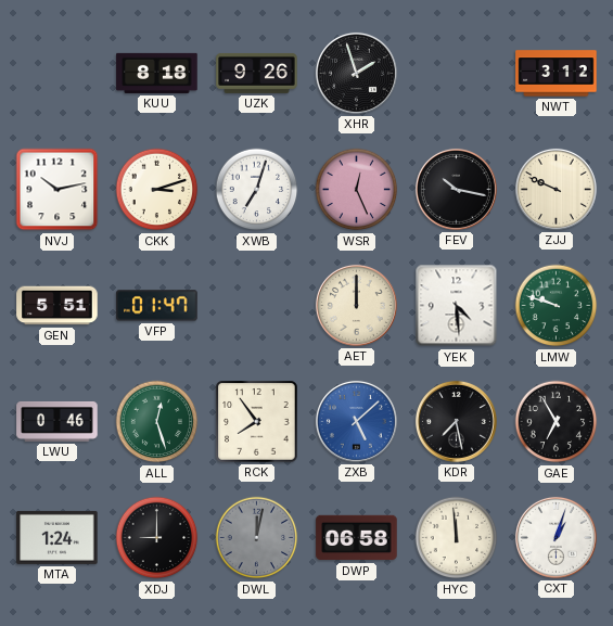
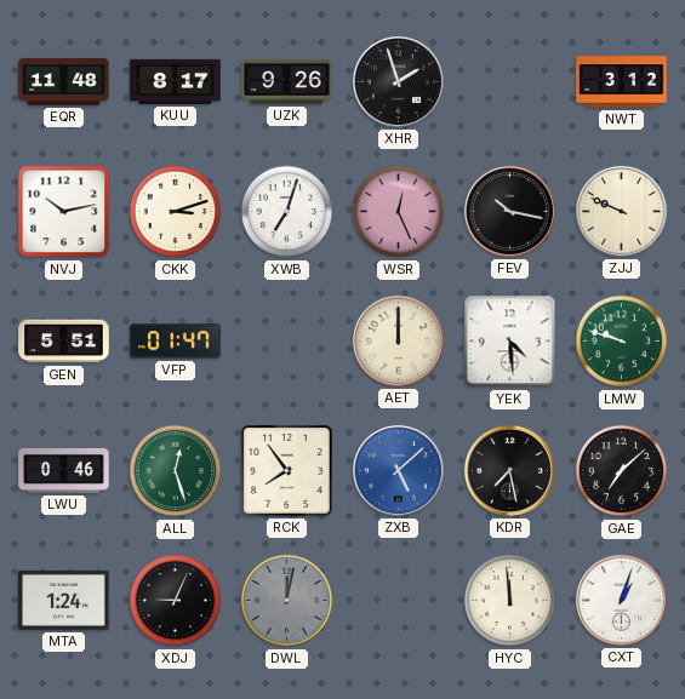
EQR: none -> 11:48
KUU: 8:18 -> 8:17
GAE: 6:55 -> 7:08
XDJ: 9:00 -> 9:04
DWP: 06:58 -> none
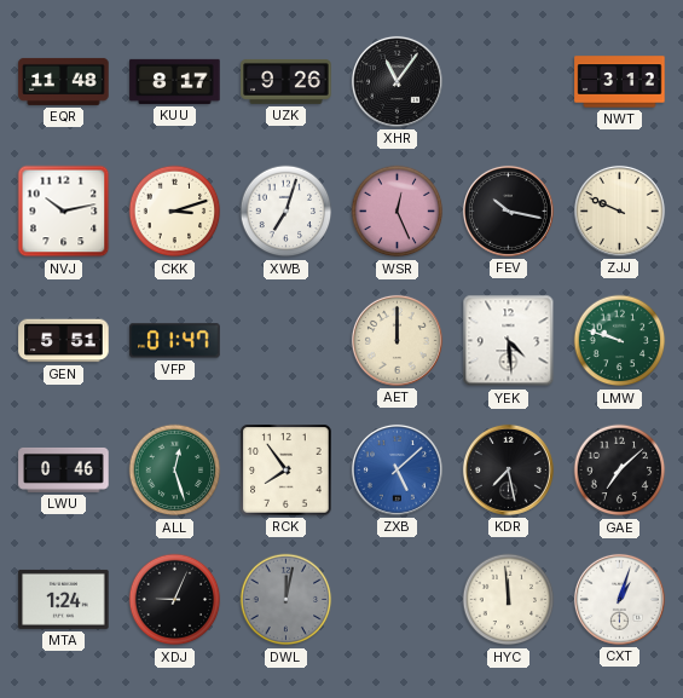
XHR: 1:57 -> 11:06
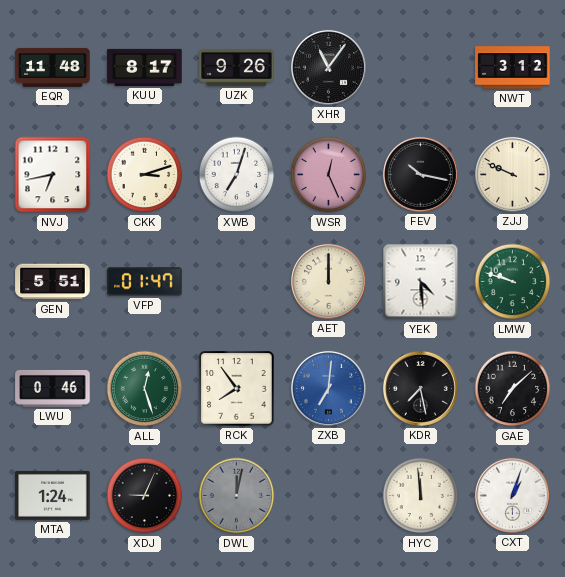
NVJ: 10:13 -> 6:43
ZXB: 5:08 -> 7:01
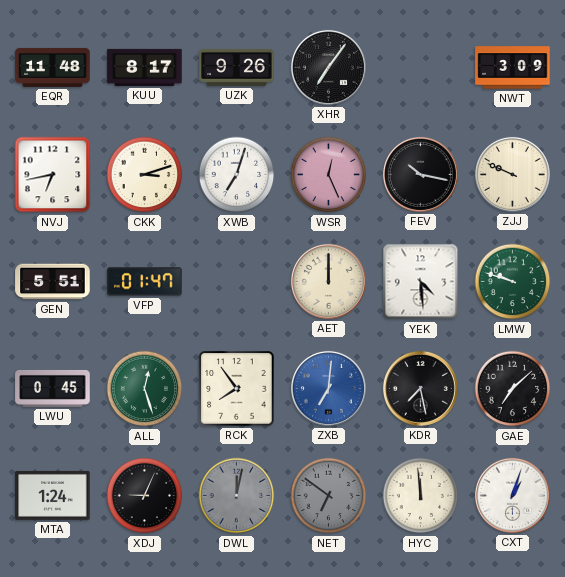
XHR: 11:06 -> 7:06
NWT: 3:12 -> 3:09
LWU: 0:46 -> 0:45
NET: none -> 6:51
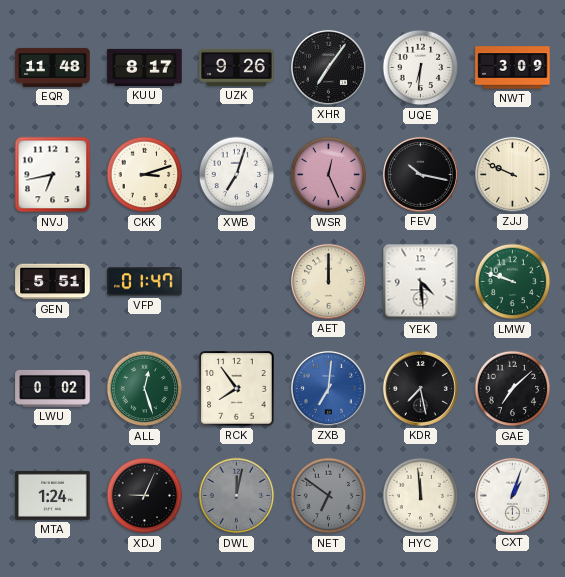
UQE: none -> 6:31
LWU: 0:45 -> 0:02
